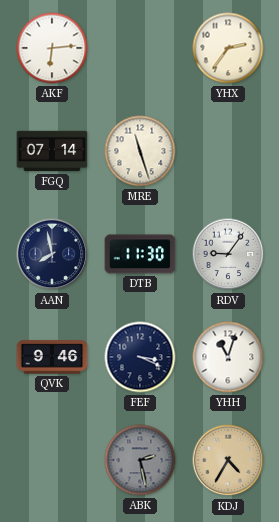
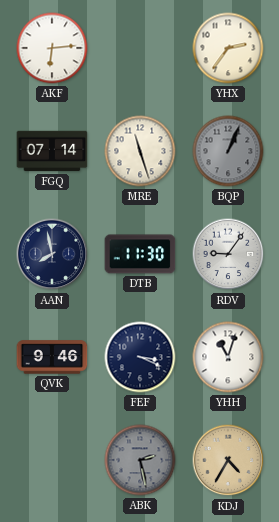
BQP: none -> 1:04
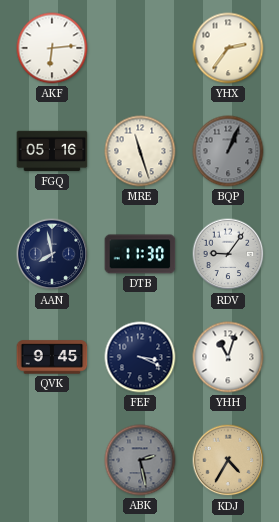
FGQ: 07:14 -> 05:16
QVK: 9:46 -> 9:45
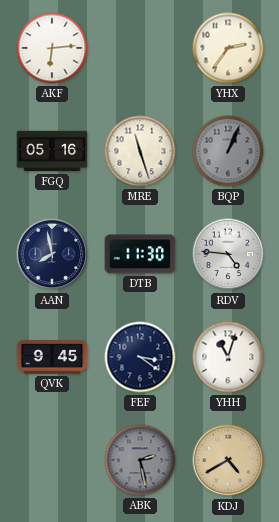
RDV: 9:06 -> 4:46
FEF: 3:19 -> 3:21
KDJ: 4:35 -> 4:40
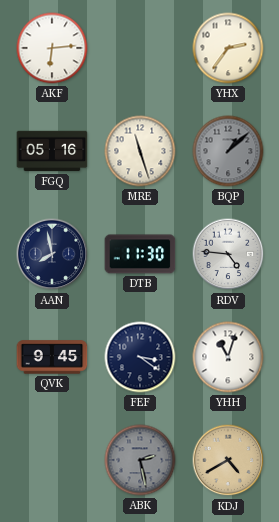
BQP: 1:04 -> 1:08
